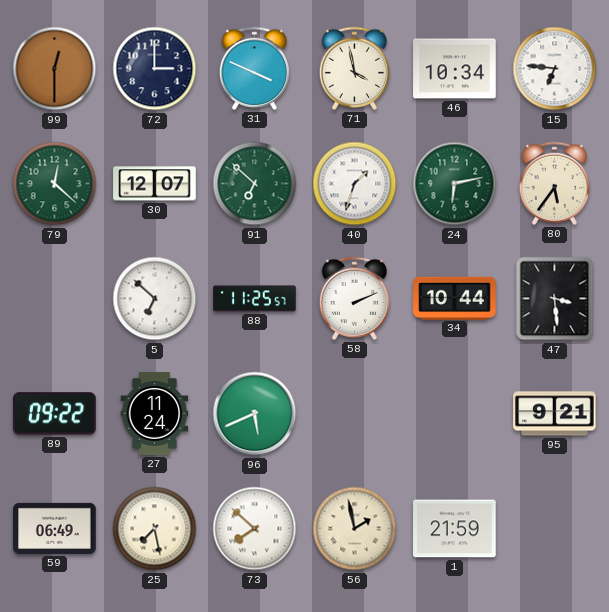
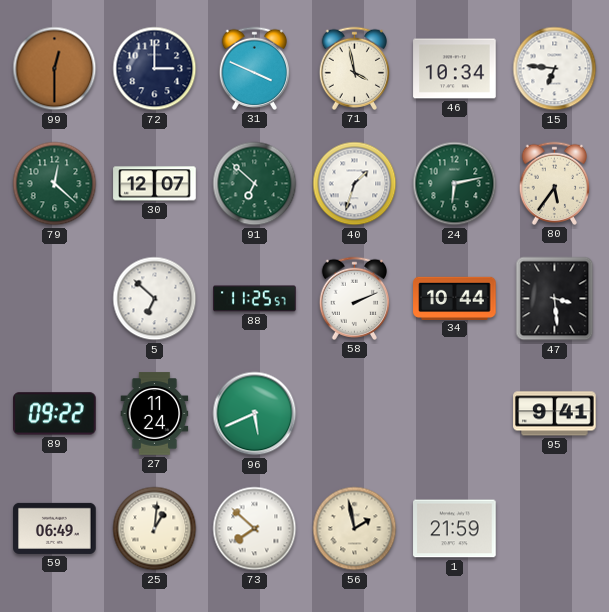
95: 9:21 -> 9:41
25: 7:28 -> 1:01
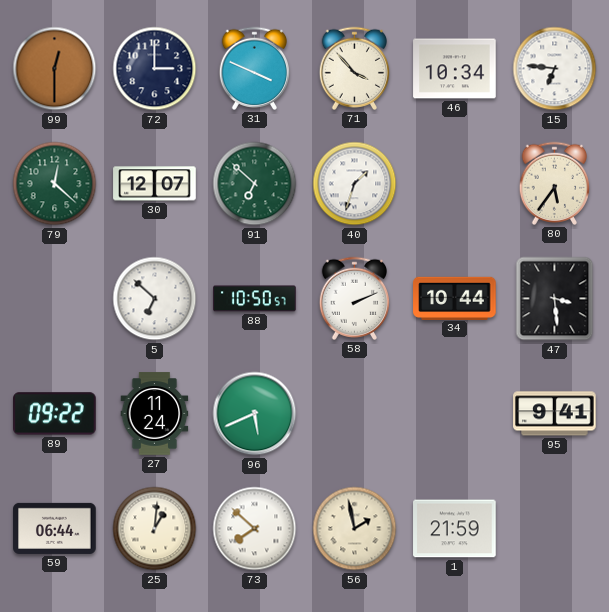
71: 3:58 -> 3:53
24: 6:13 -> none
88: 11:25 -> 10:50
59: 06:49 -> 06:44
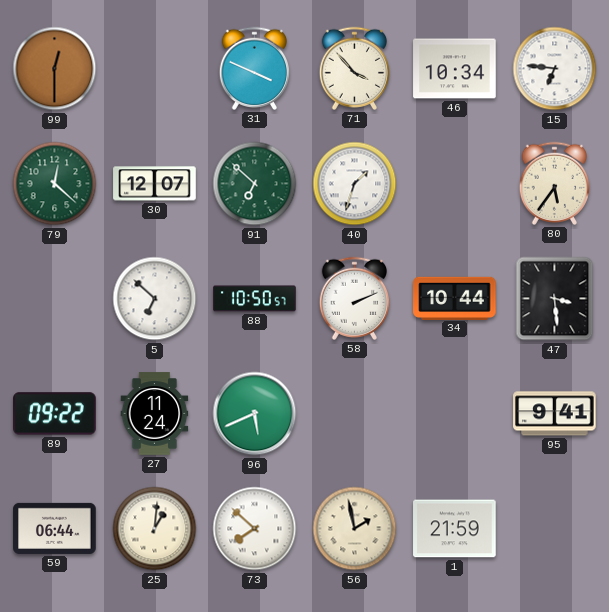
72: 3:00 -> none
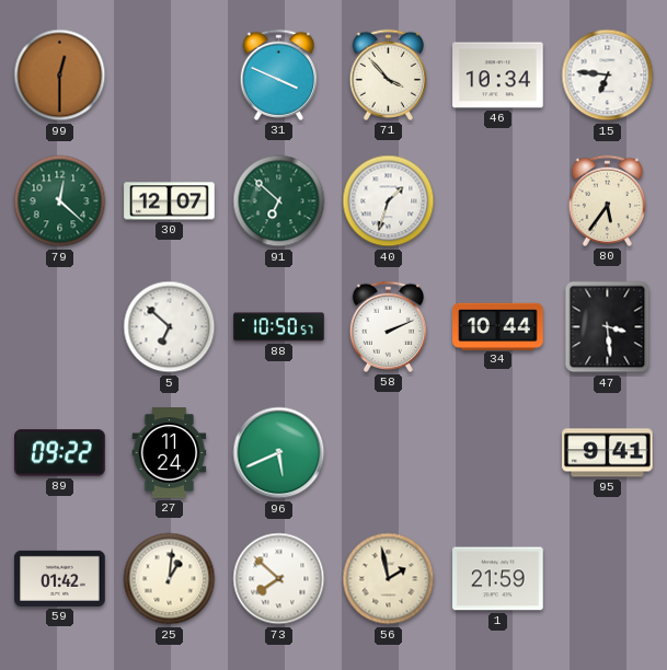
59: 06:44 -> 01:42
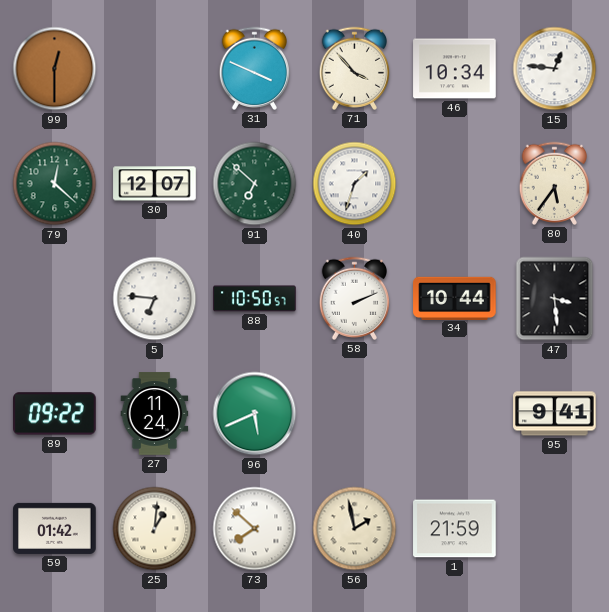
15: 6:46 -> 12:46
5: 6:52 -> 6:46
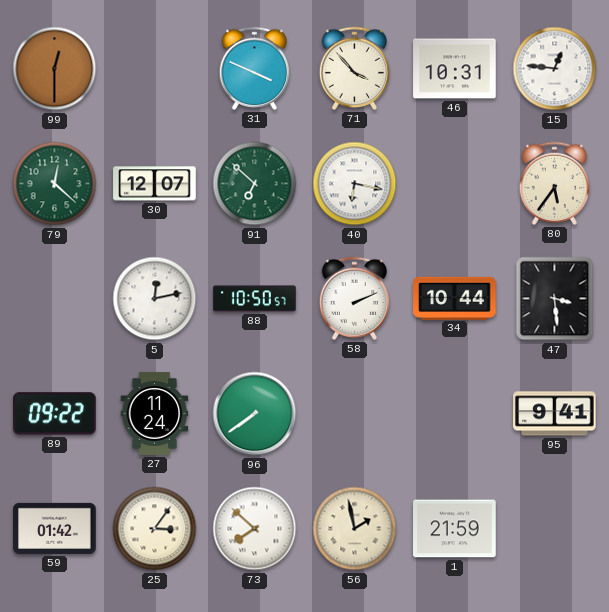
46: 10:34 -> 10:31
40: 1:33 -> 6:17
5: 6:46 -> 12:13
96: 5:41 -> 7:39
25: 1:01 -> 3:06
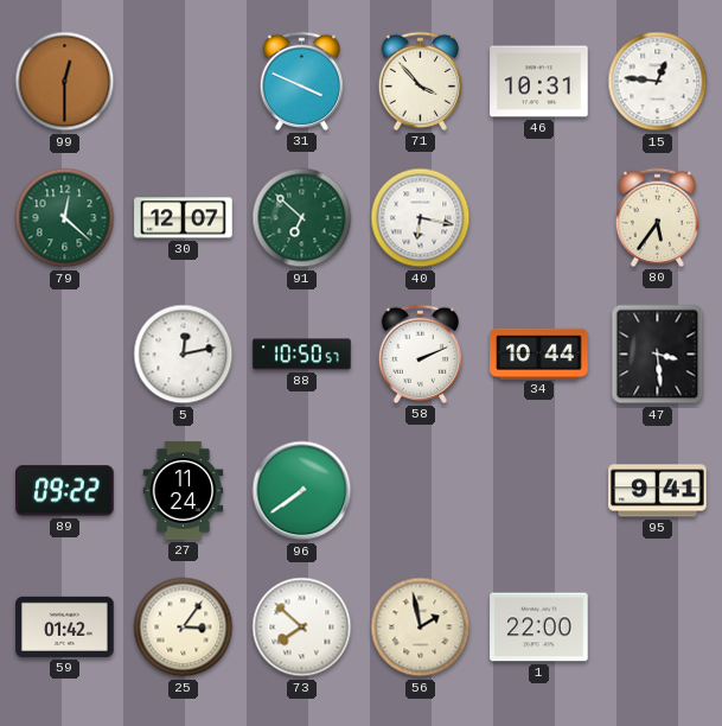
1: 21:59 -> 22:00
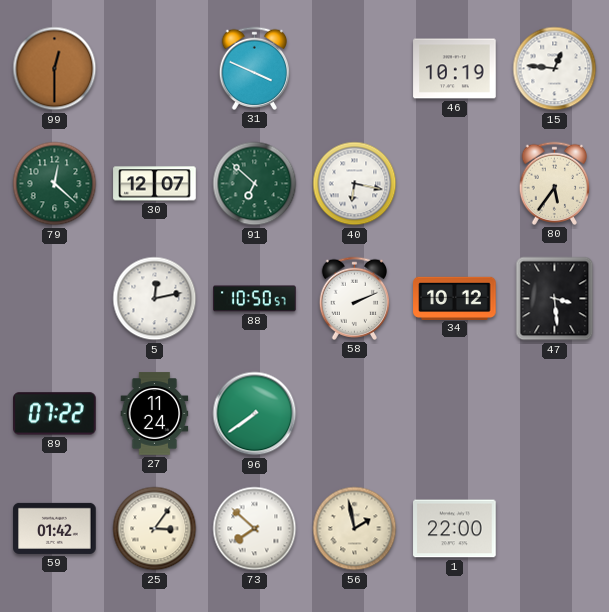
71: 3:53 -> none
46: 10:31 -> 10:19
34: 10:44 -> 10:12
89: 09:22 -> 07:22
95: 9:41 -> none
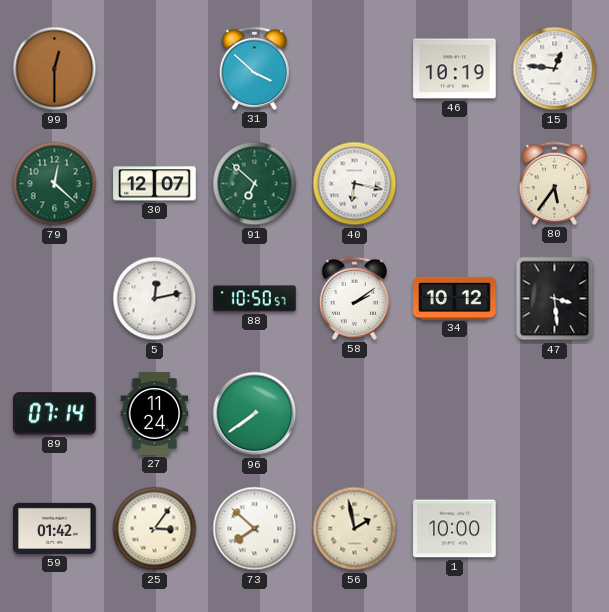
31: 3:49 -> 3:52
58: 2:11 -> 2:09
89: 07:22 -> 07:14
1: 22:00 -> 10:00
